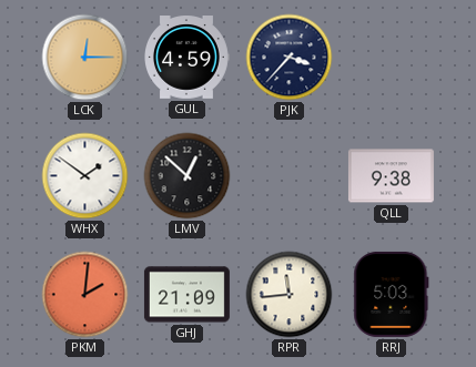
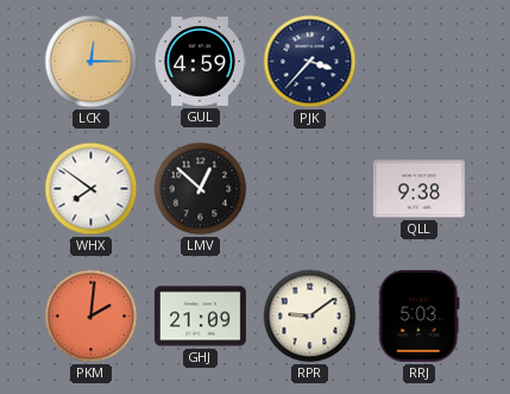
WHX: 1:51 -> 7:51
RPR: 11:44 -> 9:09
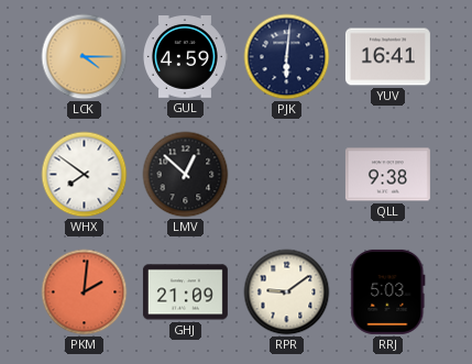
LCK: 12:15 -> 4:15
PJK: 3:37 -> 6:01
YUV: none -> 16:41
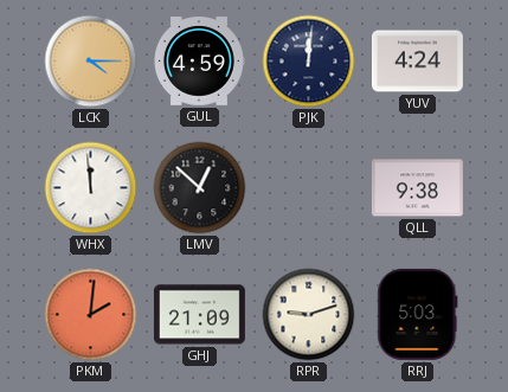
PJK: 6:01 -> 12:01
YUV: 16:41 -> 4:24
WHX: 7:51 -> 11:59
RPR: 9:09 -> 9:12
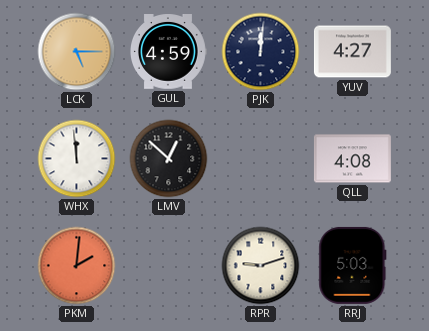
LCK: 4:15 -> 5:15
YUV: 4:24 -> 4:27
QLL: 9:38 -> 4:08
GHJ: 21:09 -> none
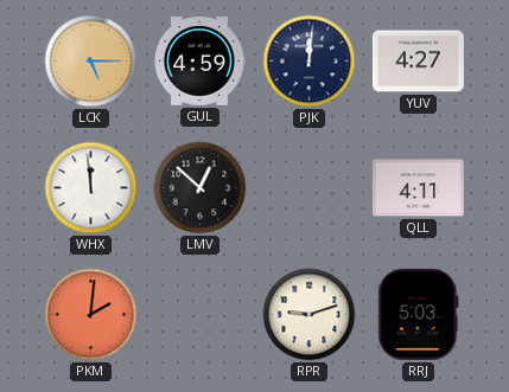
QLL: 4:08 -> 4:11
